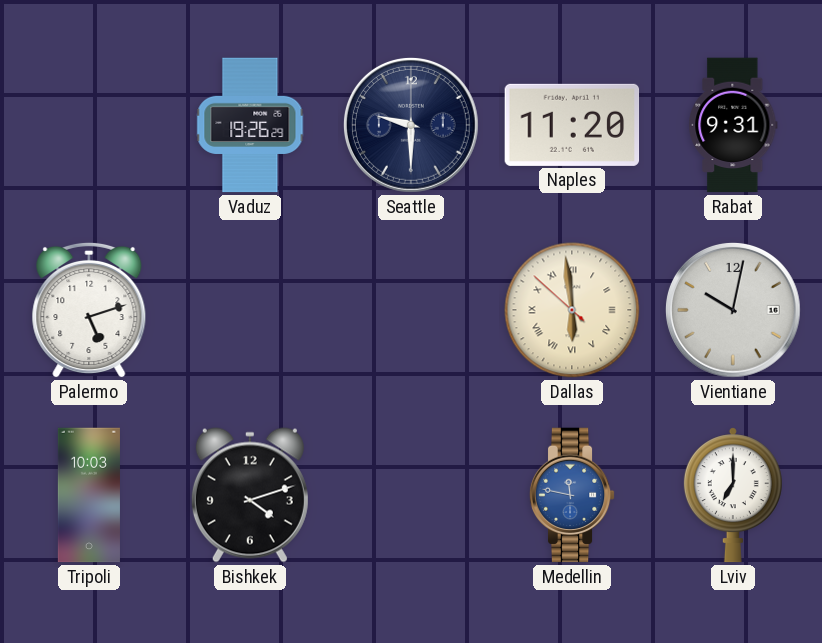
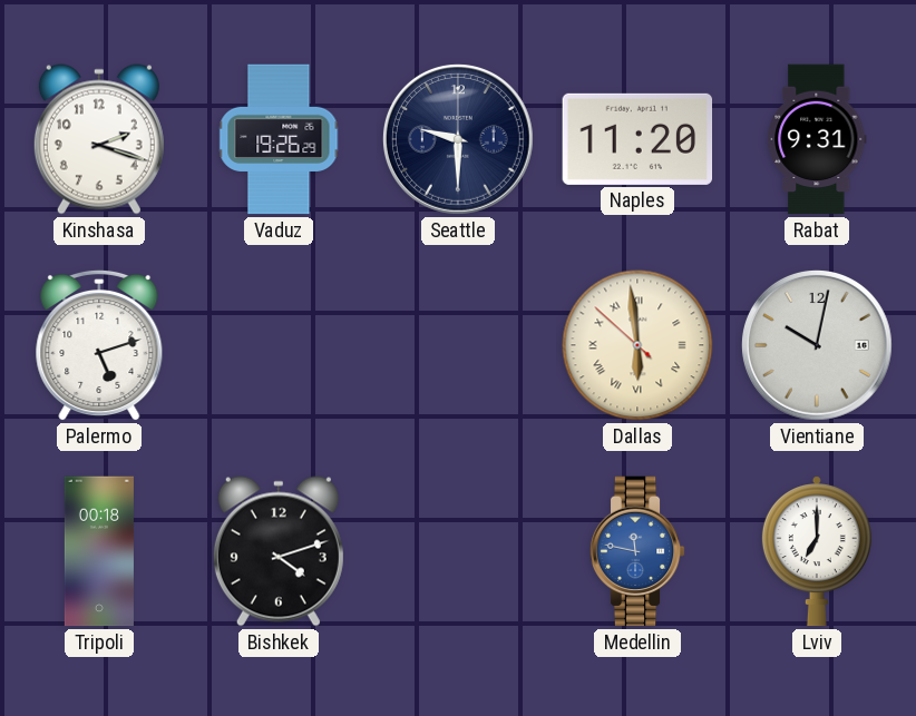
Kinshasa: none -> 2:18
Tripoli: 10:03 -> 00:18
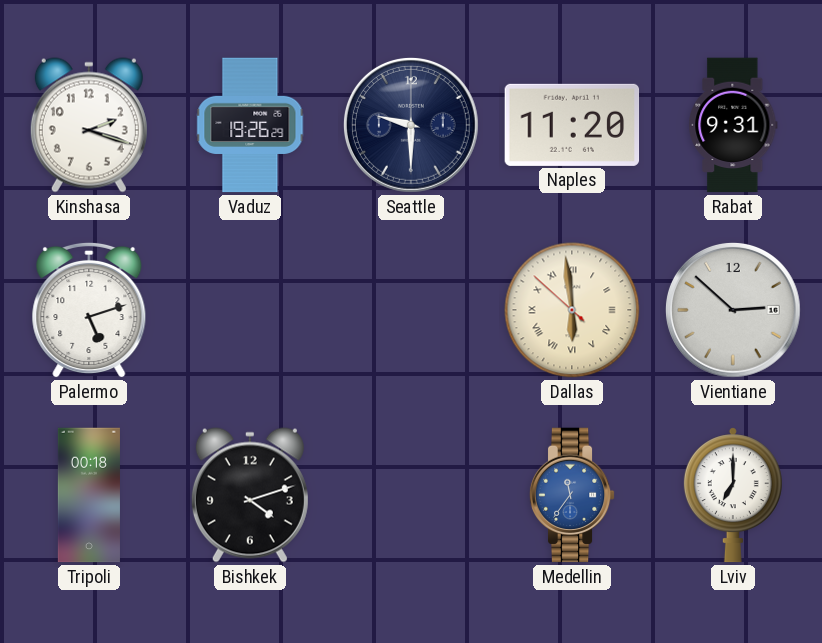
Vientiane: 10:02 -> 2:52
Medellin: 11:47 -> 11:36
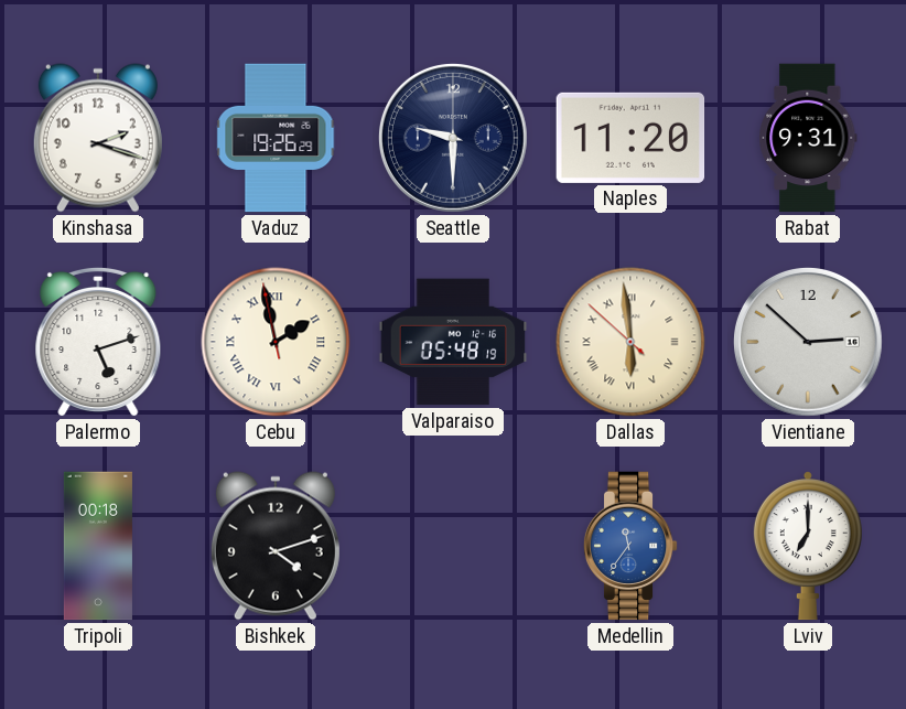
Cebu: none -> 1:57
Valparaiso: none -> 05:48
